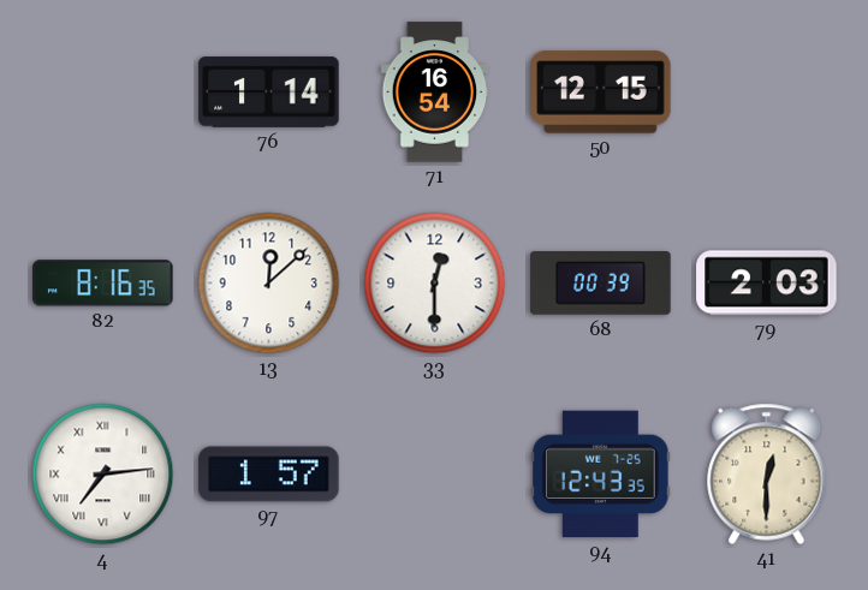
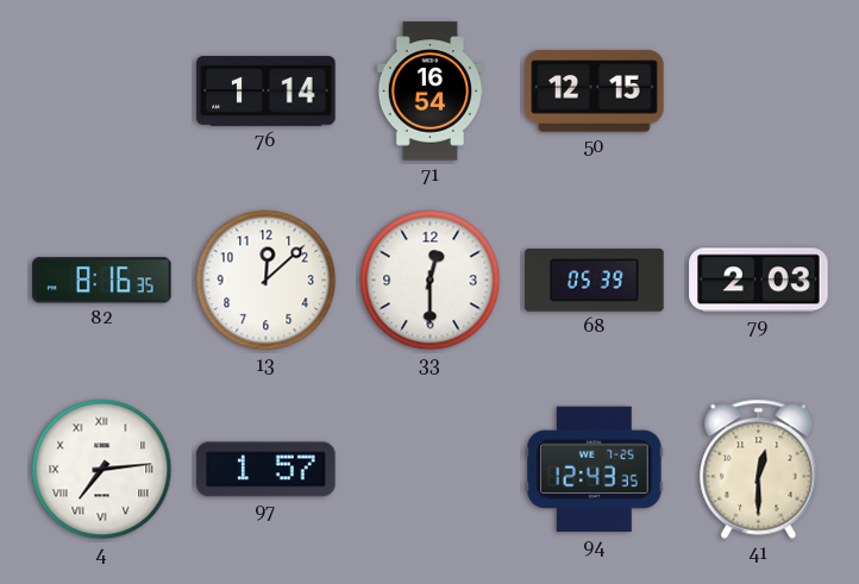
68: 00:39 -> 05:39
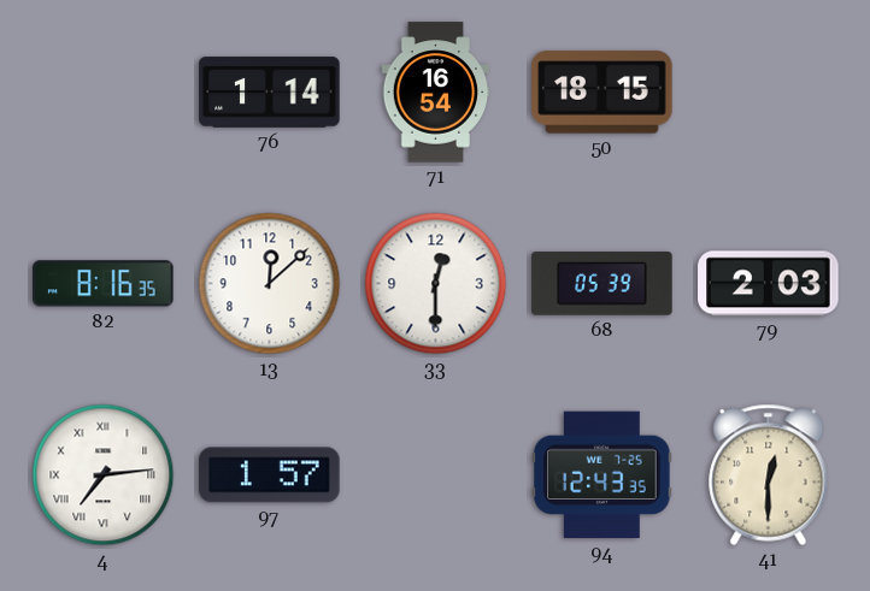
50: 12:15 -> 18:15
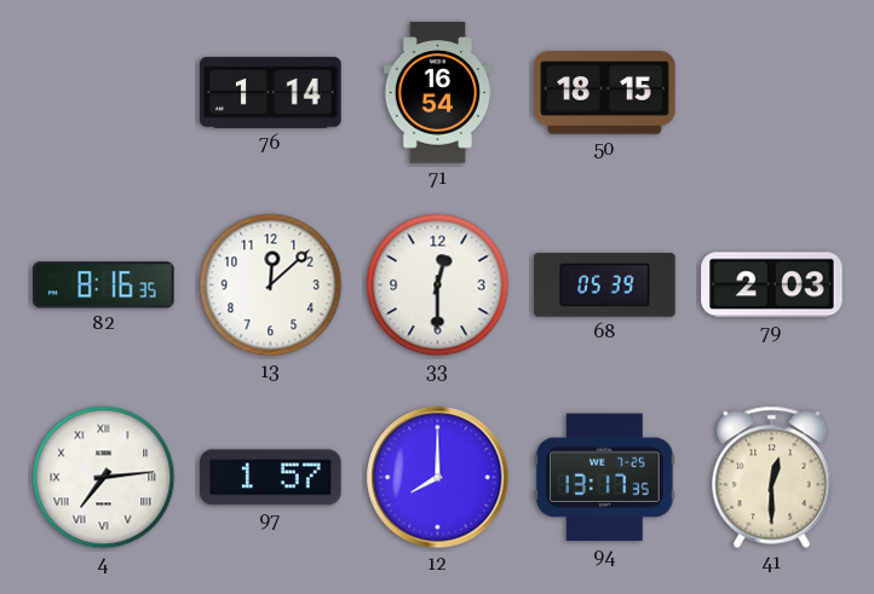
12: none -> 8:00
94: 12:43 -> 13:17
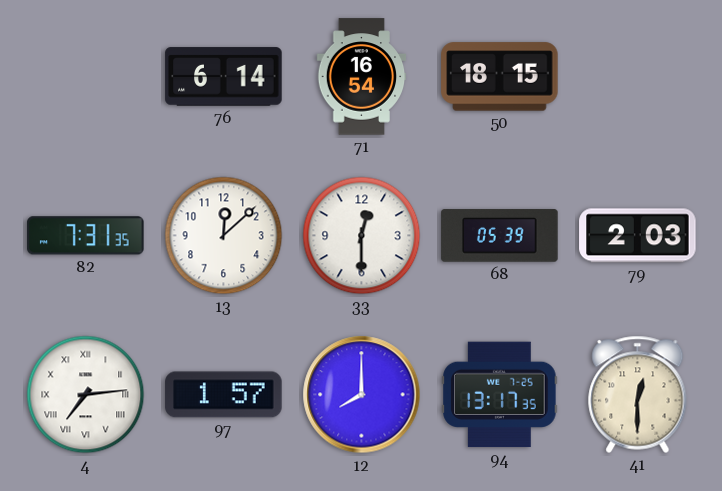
76: 1:14 -> 6:14
82: 8:16 -> 7:31
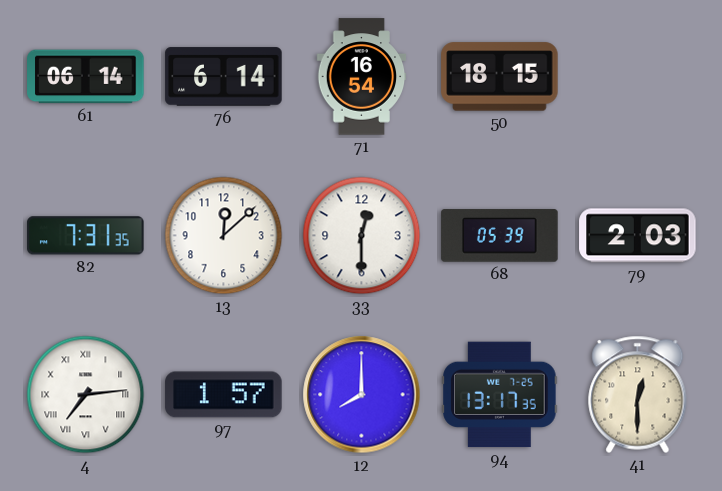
61: none -> 06:14
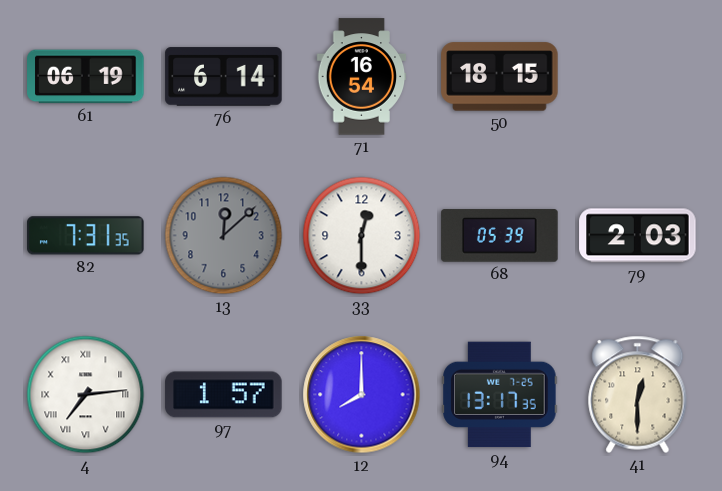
61: 06:14 -> 06:19
13 dial: white -> grey
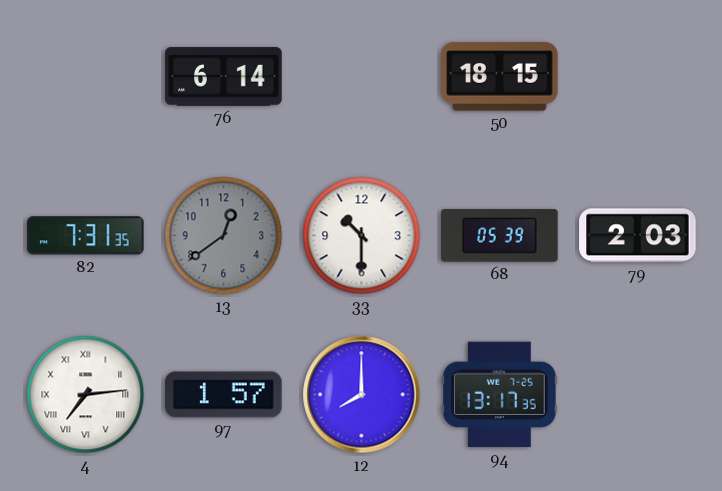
61: 06:19 -> none
71: 16:54 -> none
13: 12:08 -> 12:39
33: 12:30 -> 10:30
41: 12:30 -> none
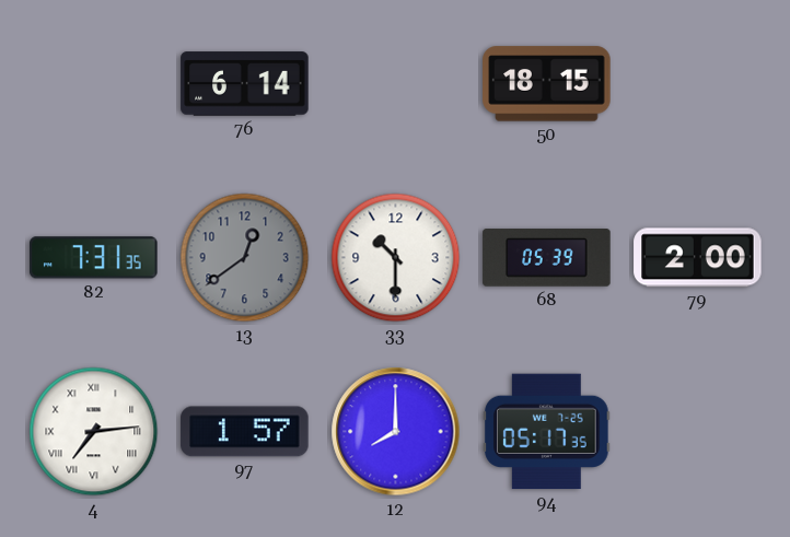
79: 2:03 -> 2:00
94: 13:17 -> 05:17
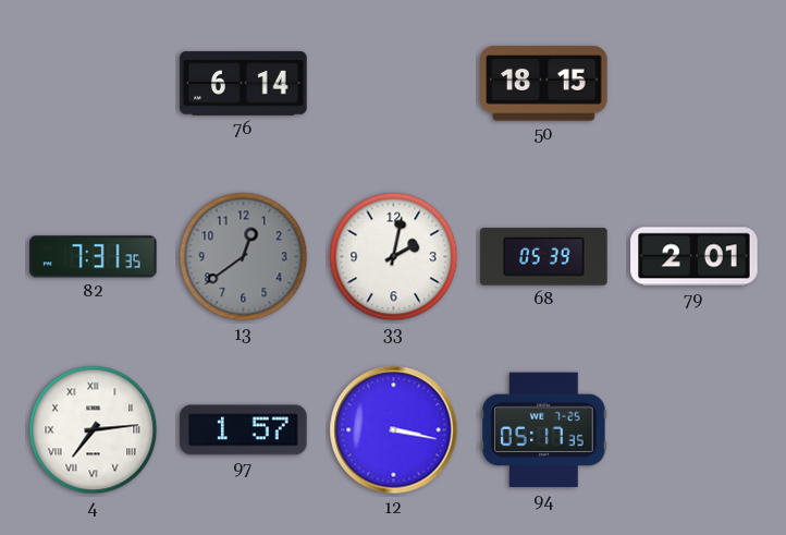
33: 10:30 -> 2:02
79: 2:00 -> 2:01
12: 8:00 -> 3:17
